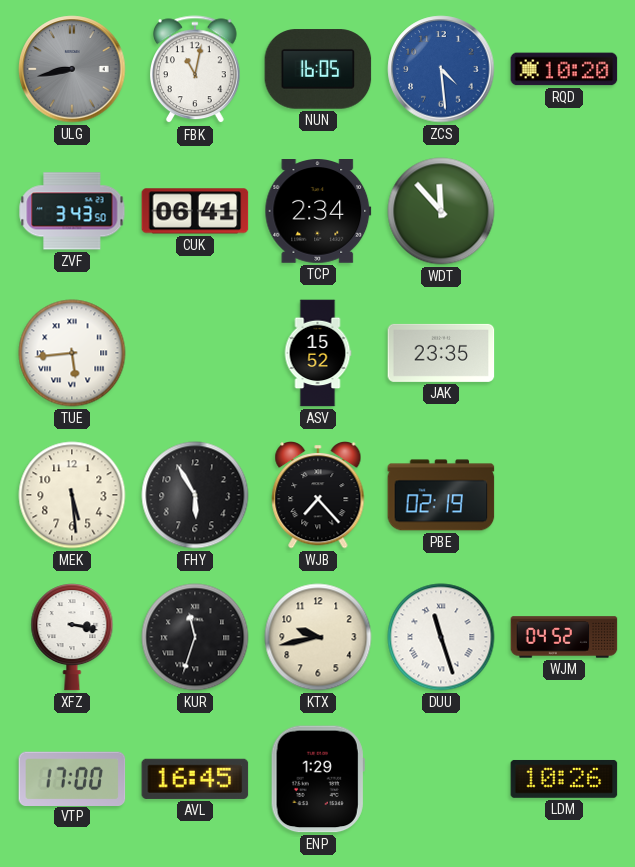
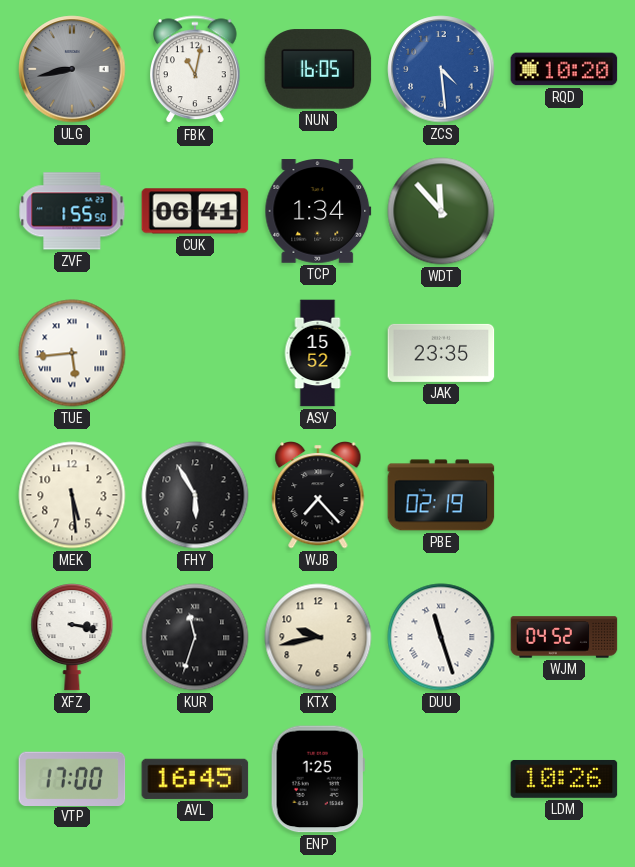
ZVF: 3:43 -> 1:55
TCP: 2:34 -> 1:34
ENP: 1:29 -> 1:25
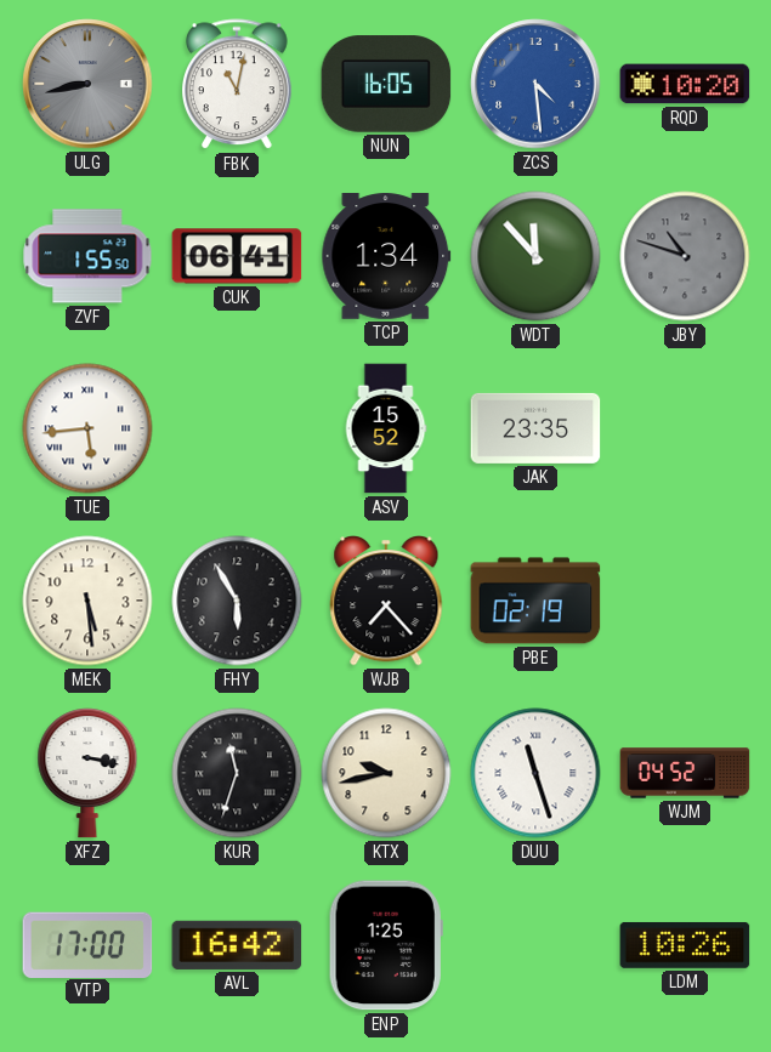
JBY: none -> 10:48
AVL: 16:45 -> 16:42
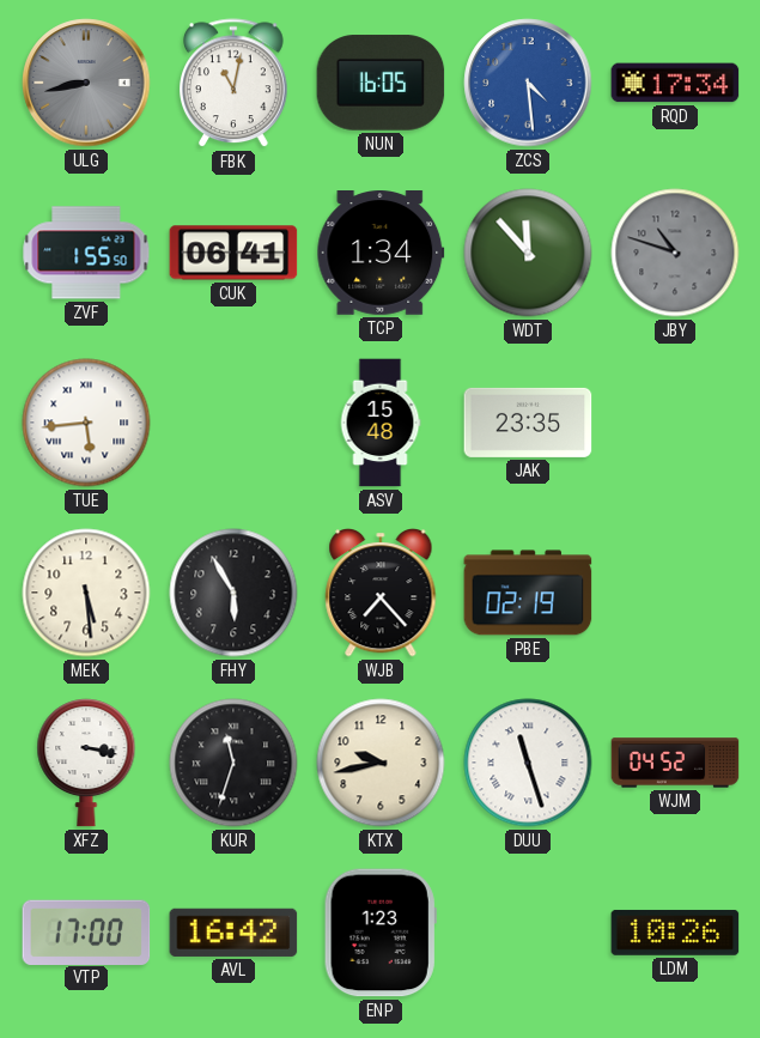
RQD: 10:20 -> 17:34
ASV: 15:52 -> 15:48
ENP: 1:25 -> 1:23
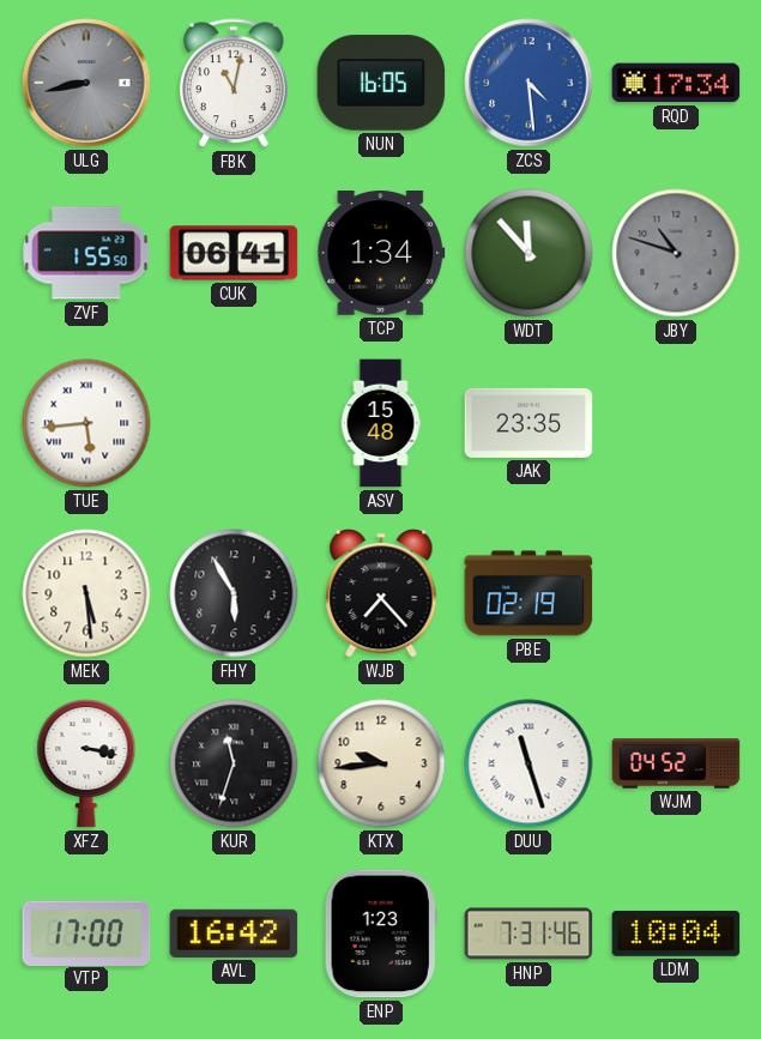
KTX: 9:43 -> 9:44
HNP: none -> 7:31
LDM: 10:26 -> 10:04
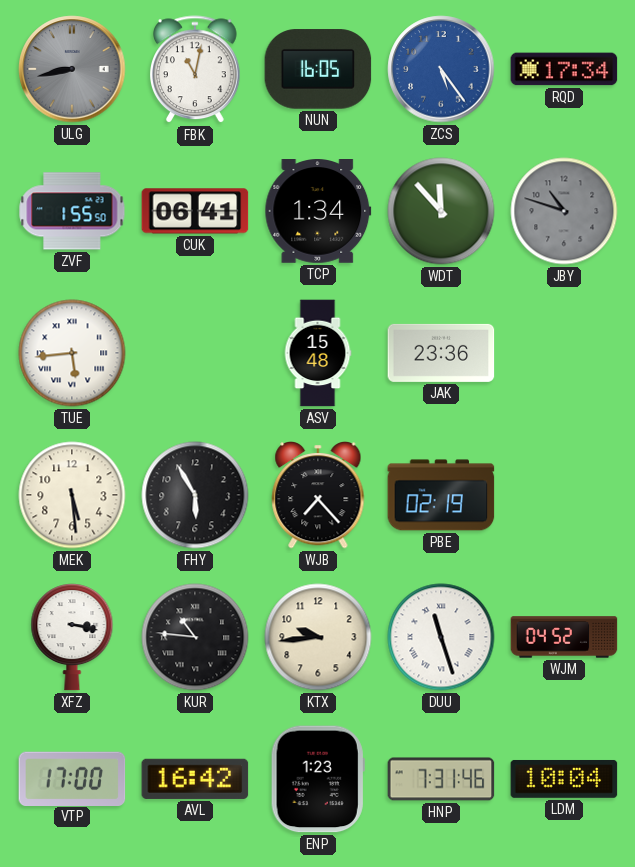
ZCS: 4:29 -> 5:24
JAK: 23:35 -> 23:36
KUR: 11:33 -> 10:46
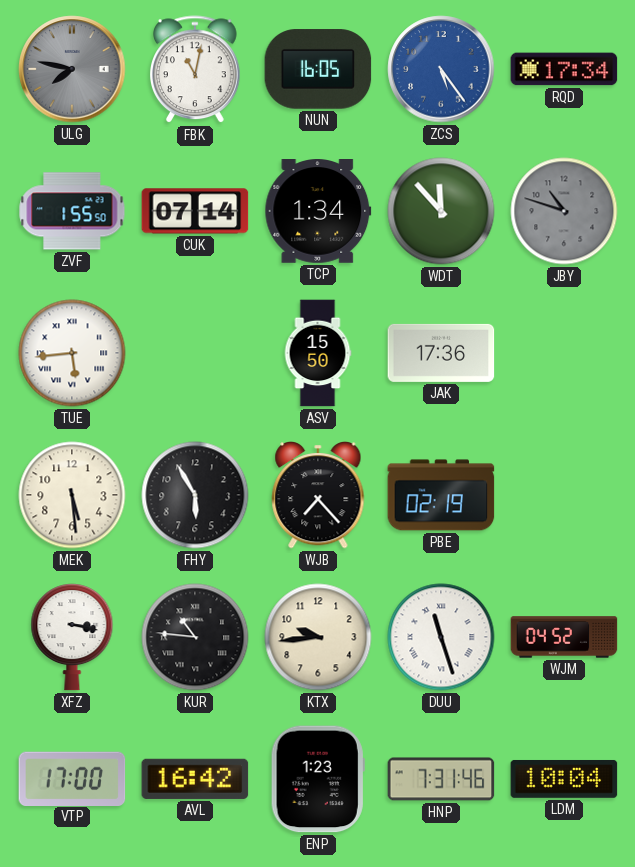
ULG: 8:43 -> 7:47
CUK: 06:41 -> 07:14
ASV: 15:48 -> 15:50
JAK: 23:36 -> 17:36
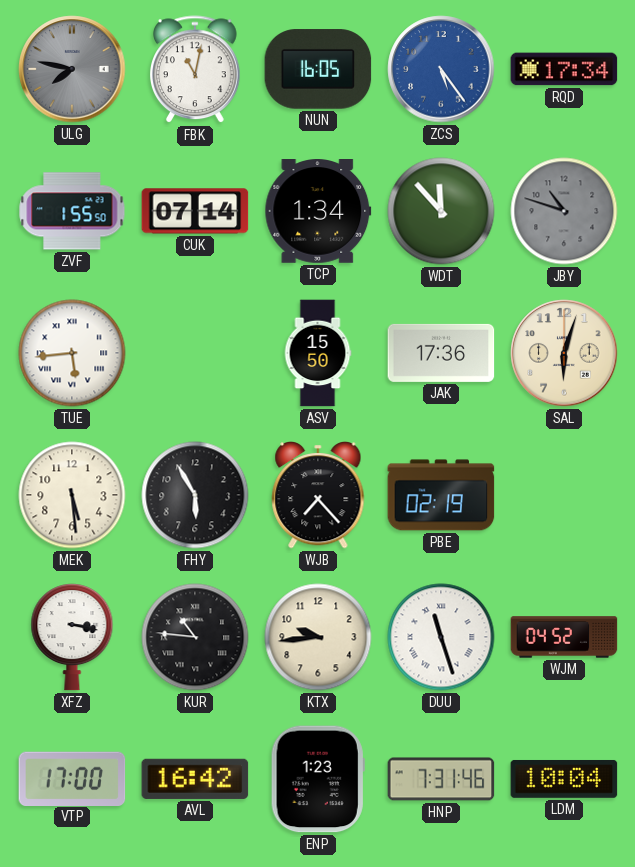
SAL: none -> 6:03
